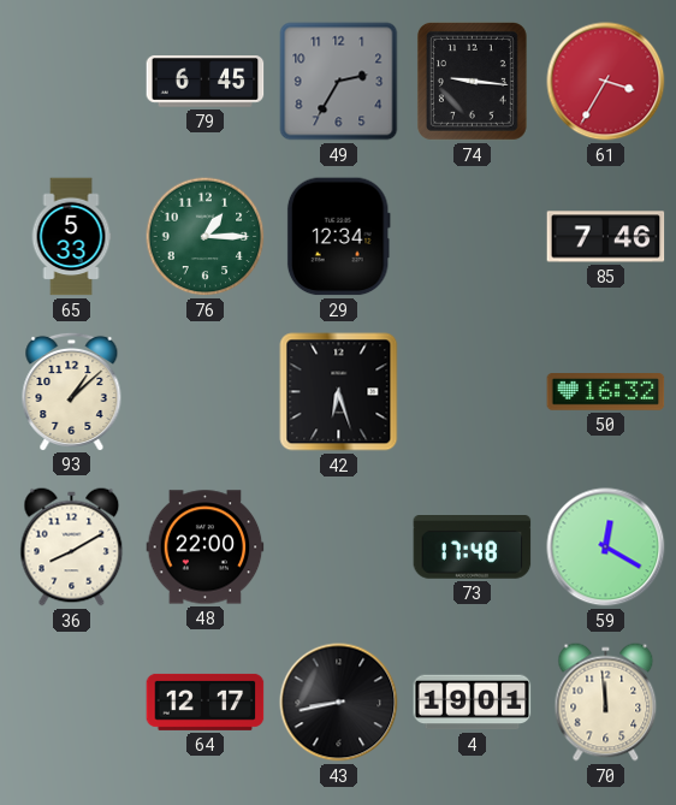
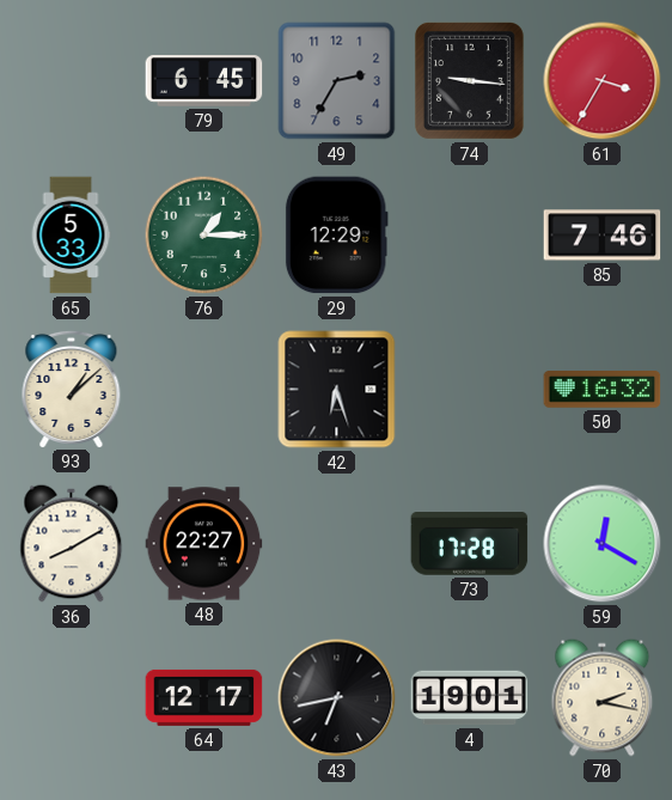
29: 12:34 -> 12:29
48: 22:00 -> 22:27
73: 17:48 -> 17:28
43: 8:43 -> 6:43
70: 11:59 -> 2:17
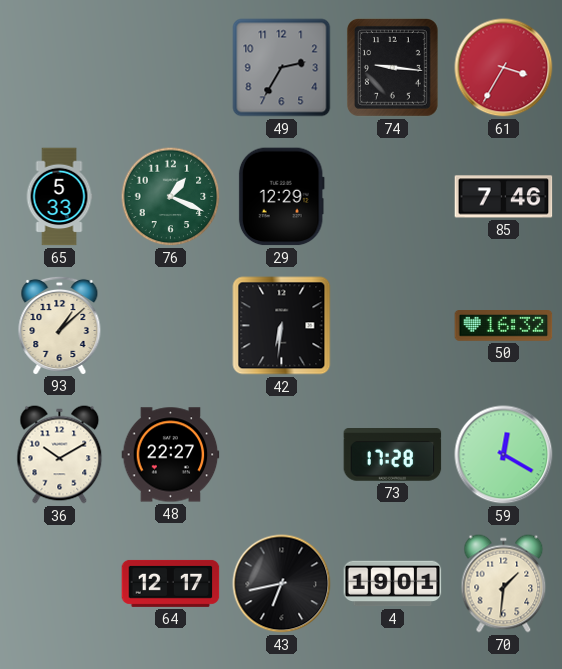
79: 6:45 -> none
76: 1:15 -> 1:19
42: 6:27 -> 6:31
36: 8:10 -> 10:10
70: 2:17 -> 1:31
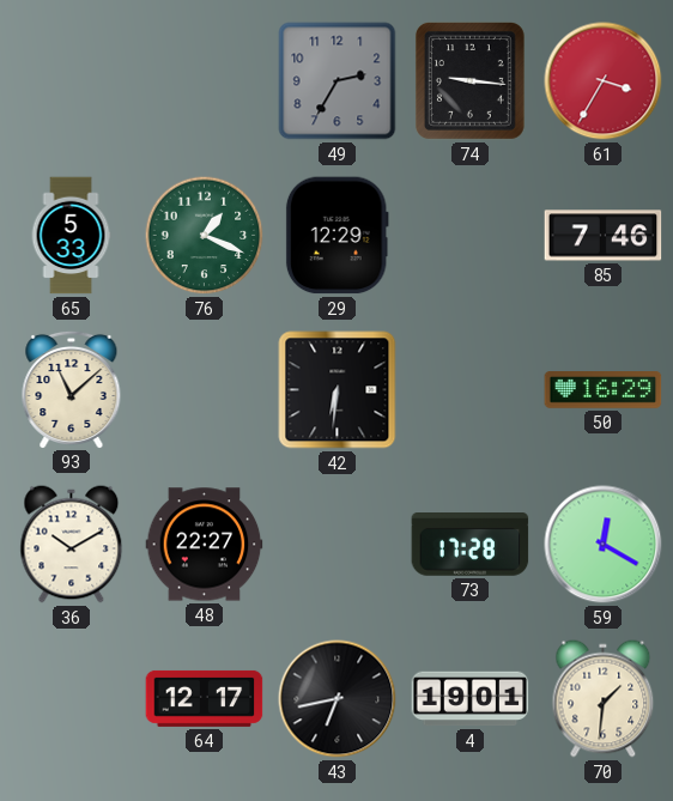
93: 1:08 -> 11:08
50: 16:32 -> 16:29
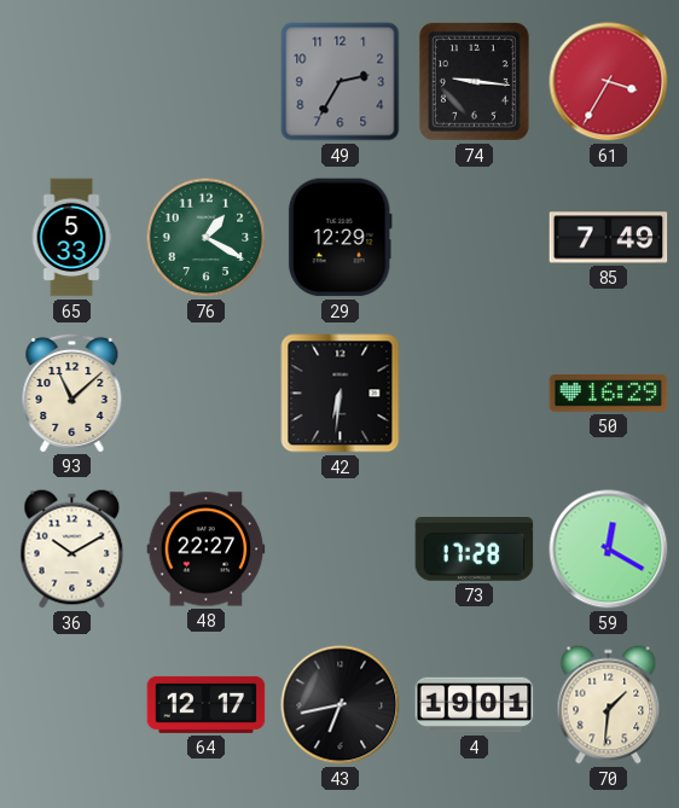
76: 1:19 -> 1:20
85: 7:46 -> 7:49
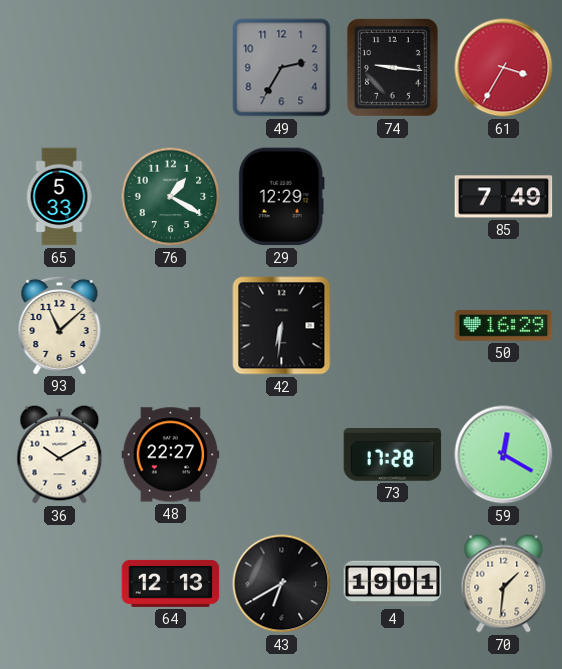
64: 12:17 -> 12:13
43: 6:43 -> 6:40
